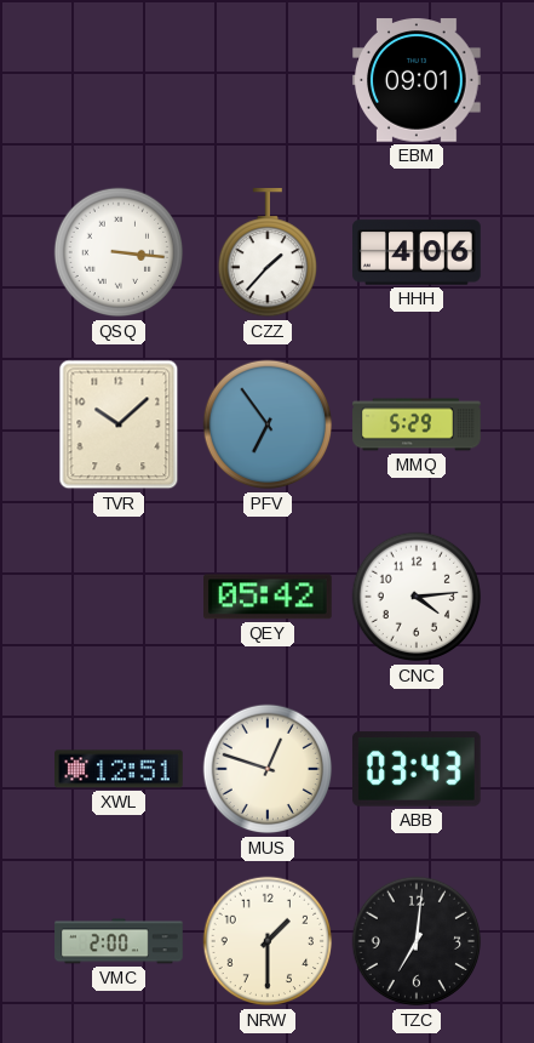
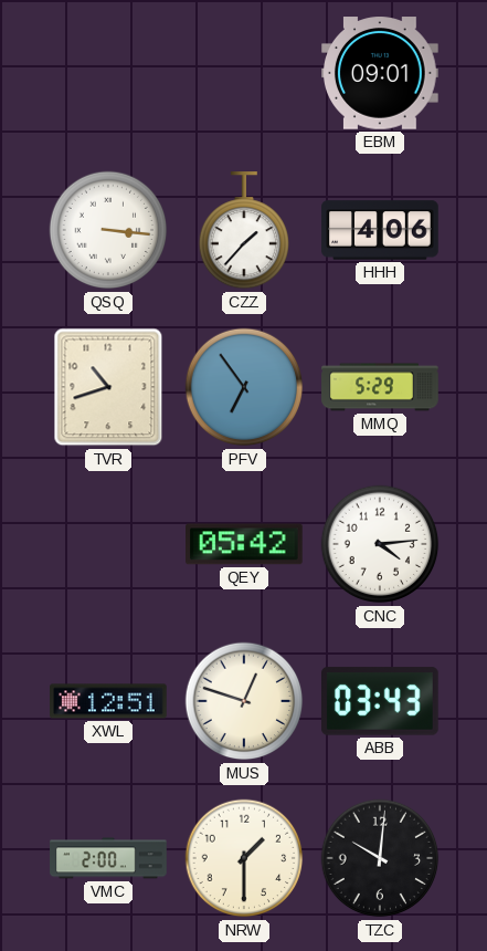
TVR: 10:08 -> 10:42
TZC: 7:01 -> 10:01
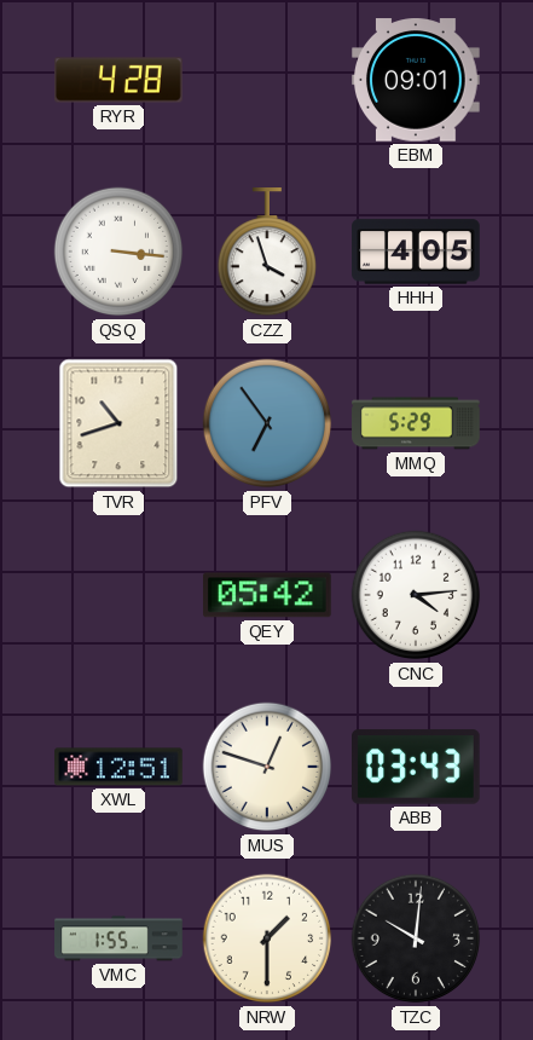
RYR: none -> 4:28
CZZ: 1:37 -> 3:57
HHH: 4:06 -> 4:05
VMC: 2:00 -> 1:55
